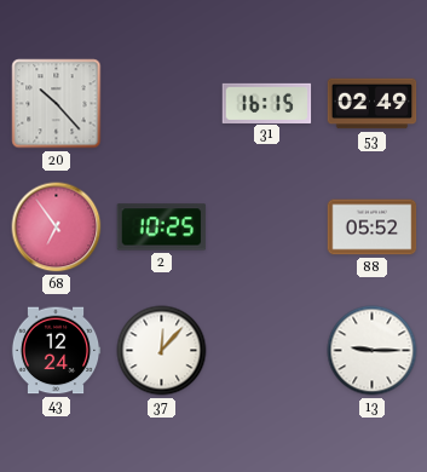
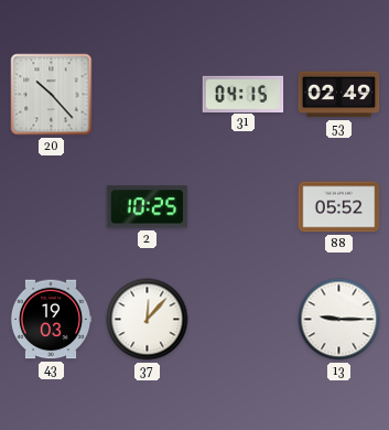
31: 16:15 -> 04:15
68: 6:54 -> none
43: 12:24 -> 19:03
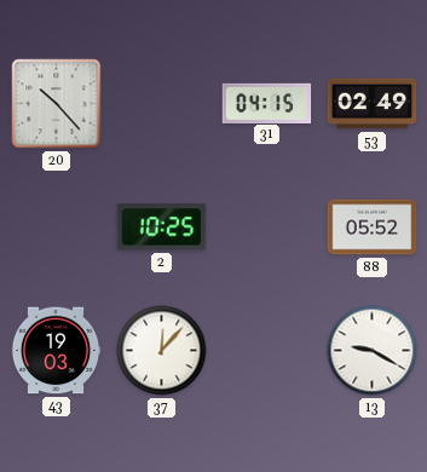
13: 9:15 -> 9:20
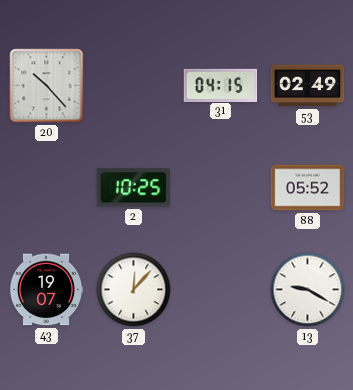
43: 19:03 -> 19:07
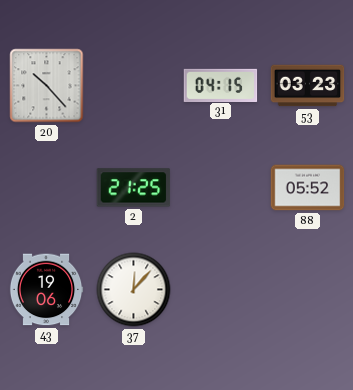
53: 02:49 -> 03:23
2: 10:25 -> 21:25
43: 19:07 -> 19:06
13: 9:20 -> none
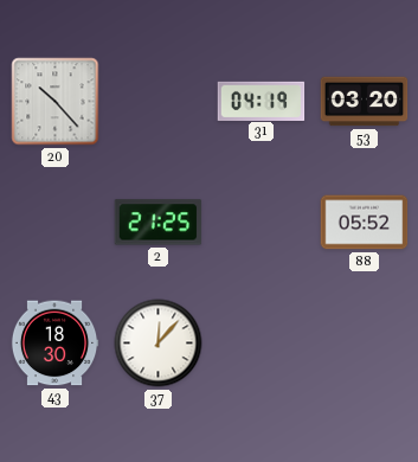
31: 04:15 -> 04:19
53: 03:23 -> 03:20
43: 19:06 -> 18:30
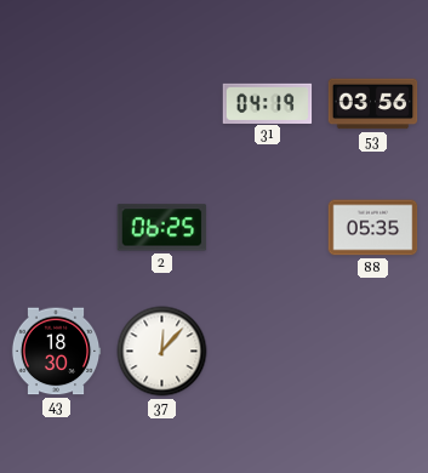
20: 10:23 -> none
53: 03:20 -> 03:56
2: 21:25 -> 06:25
88: 05:52 -> 05:35
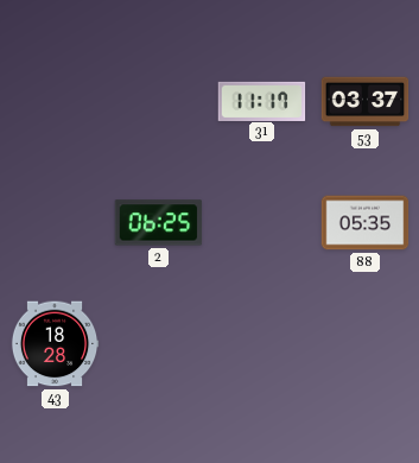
31: 04:19 -> 11:17
53: 03:56 -> 03:37
43: 18:30 -> 18:28
37: 12:07 -> none
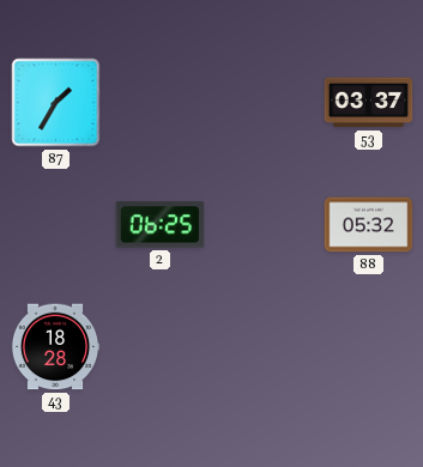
87: none -> 1:35
31: 11:17 -> none
88: 05:35 -> 05:32
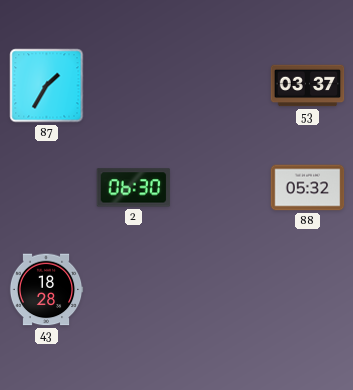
2: 06:25 -> 06:30
